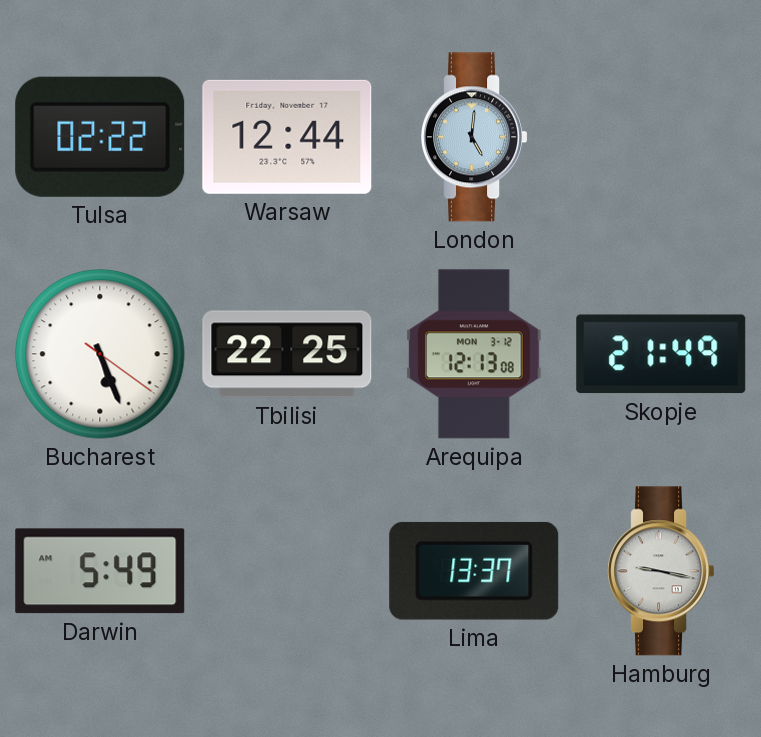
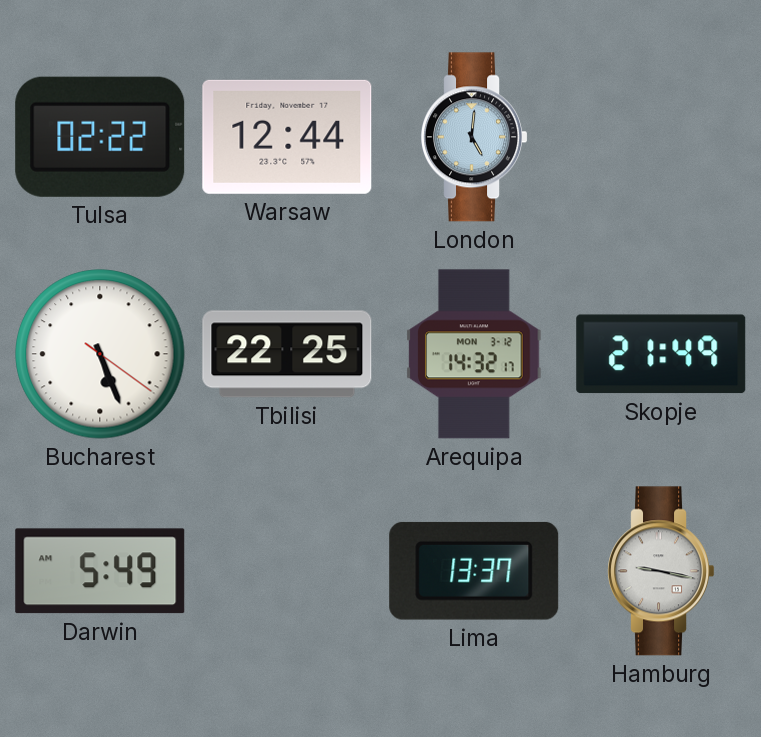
Arequipa: 12:13 -> 14:32
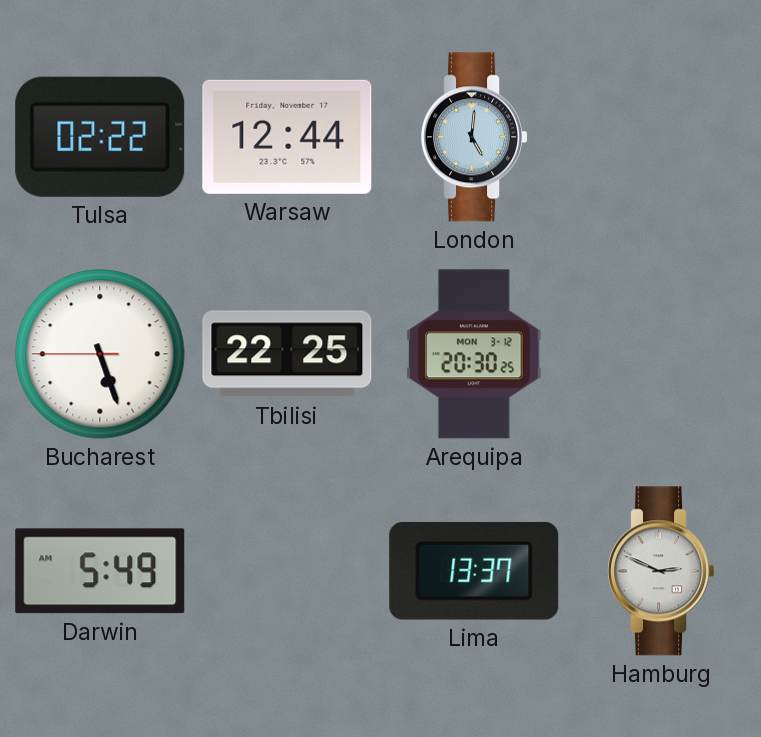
Bucharest: 5:26:21 -> 5:26:45
Arequipa: 14:32 -> 20:30
Skopje: 21:49 -> none
Hamburg: 9:17 -> 2:49
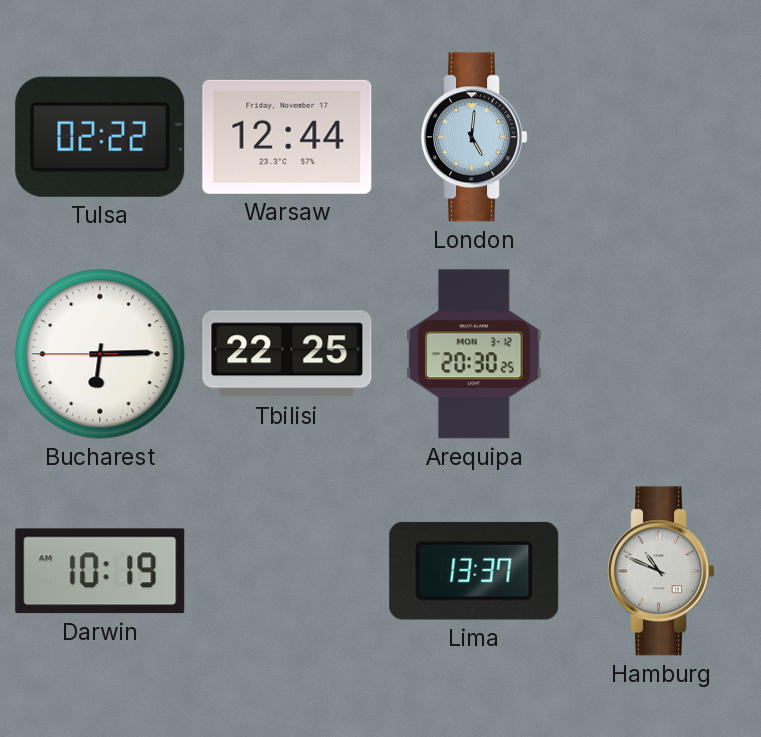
Bucharest: 5:26 -> 6:14
Darwin: 5:49 -> 10:19
Hamburg: 2:49 -> 10:49
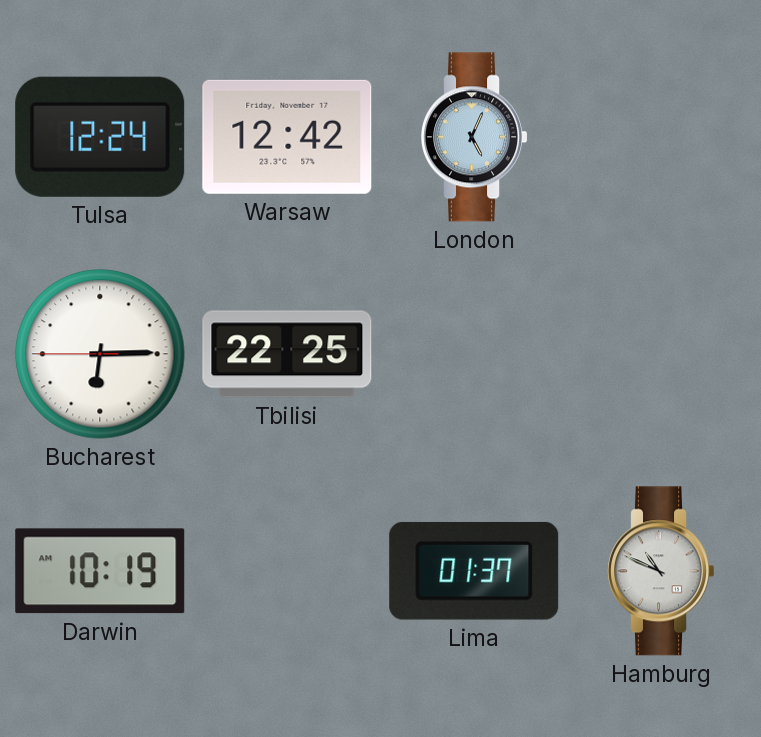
Tulsa: 02:22 -> 12:24
Warsaw: 12:44 -> 12:42
London: 5:01 -> 5:04
Arequipa: 20:30 -> none
Lima: 13:37 -> 01:37
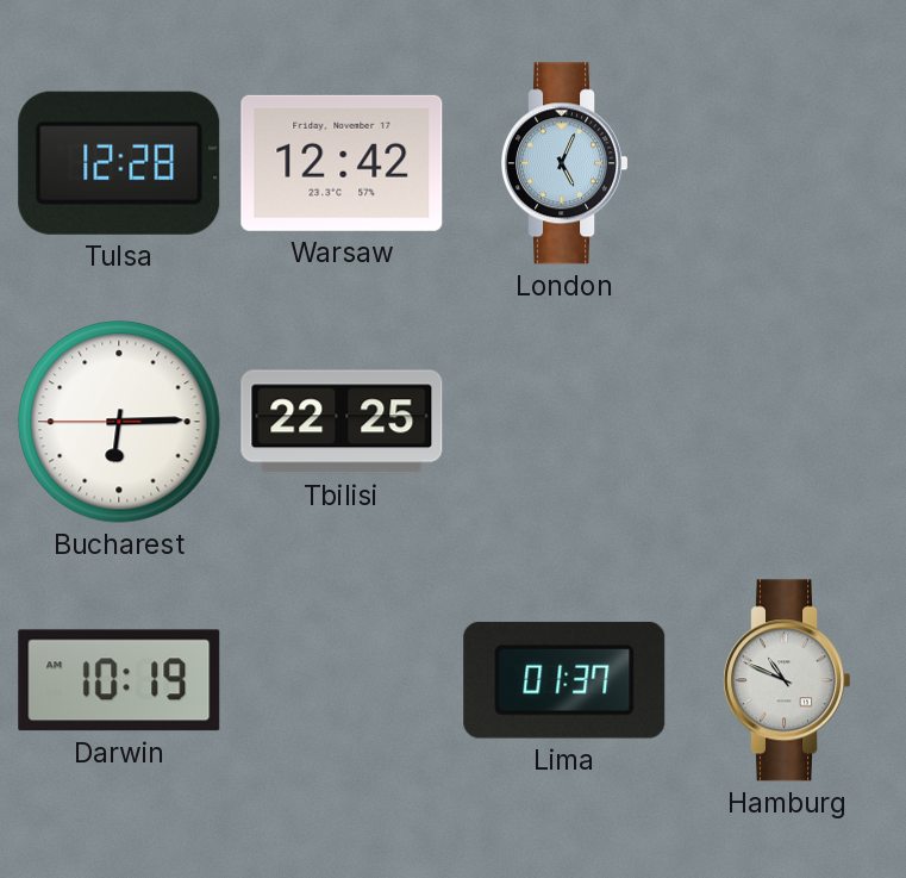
Tulsa: 12:24 -> 12:28
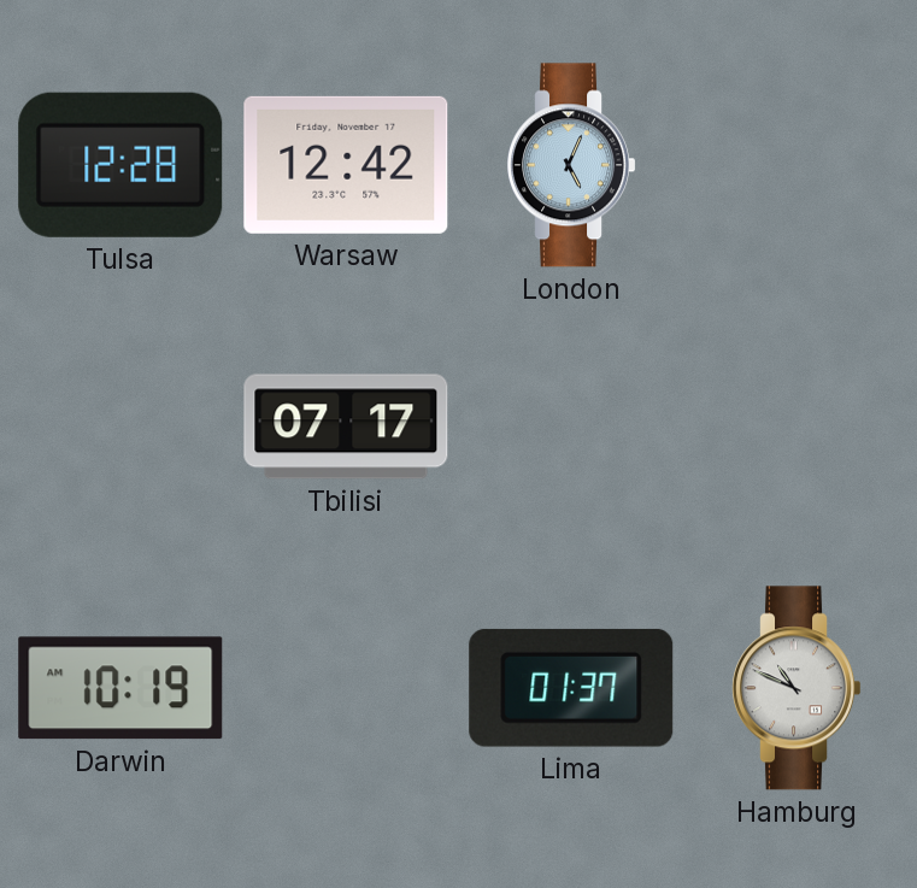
Bucharest: 6:14 -> none
Tbilisi: 22:25 -> 07:17
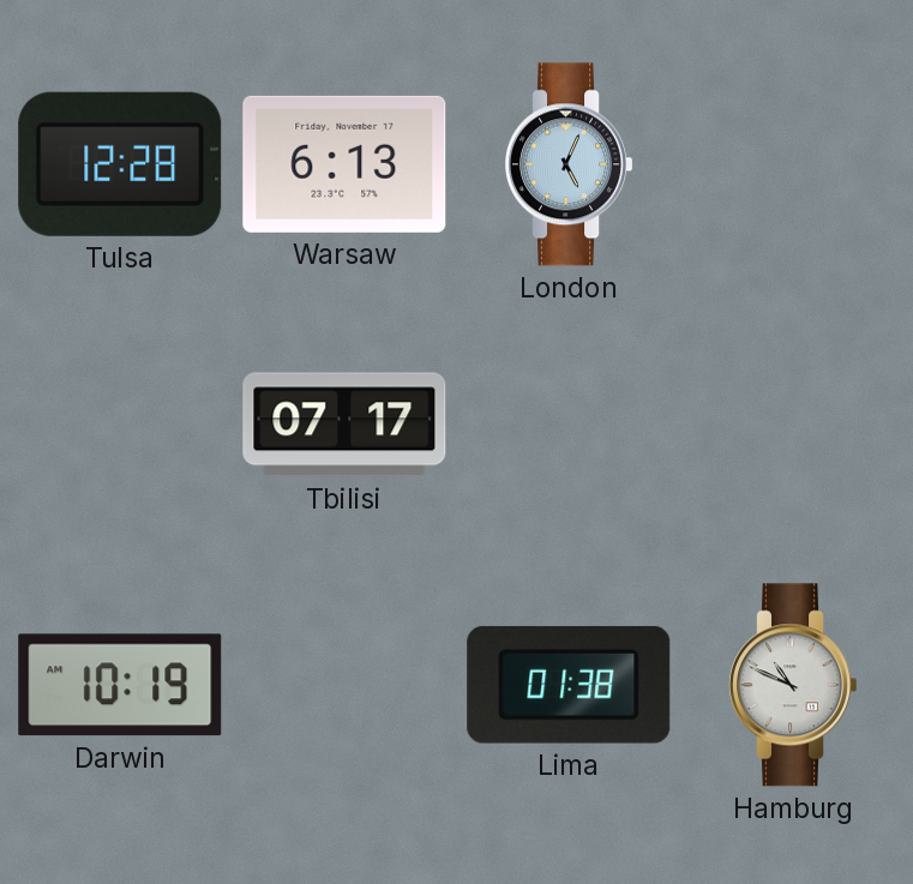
Warsaw: 12:42 -> 6:13
Lima: 01:37 -> 01:38
